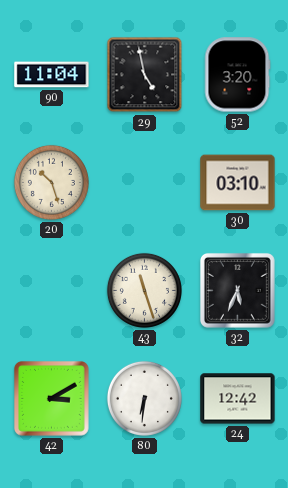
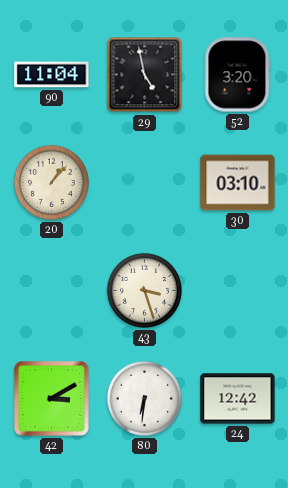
20: 10:27 -> 1:07
43: 11:27 -> 3:27
32: 5:34 -> none
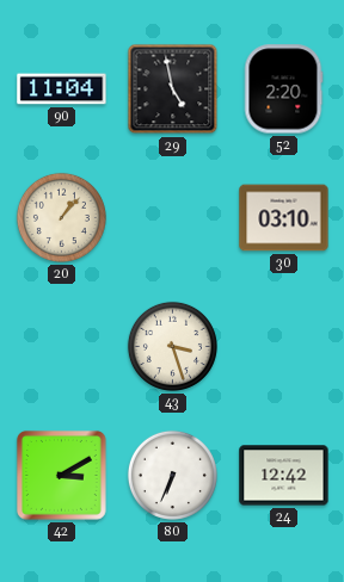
52: 3:20 -> 2:20
80: 6:31 -> 6:34
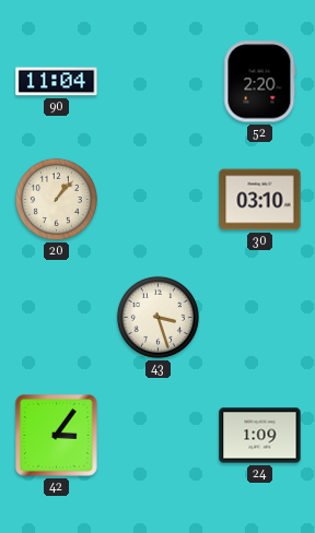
29: 4:58 -> none
42: 3:10 -> 3:06
80: 6:34 -> none
24: 12:42 -> 1:09
